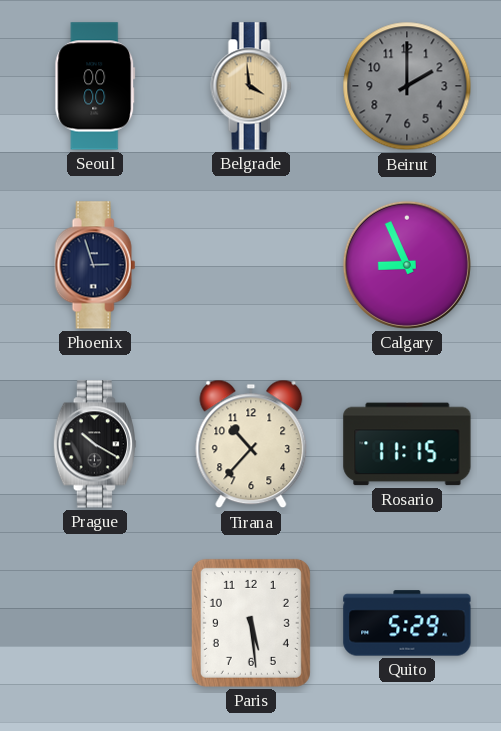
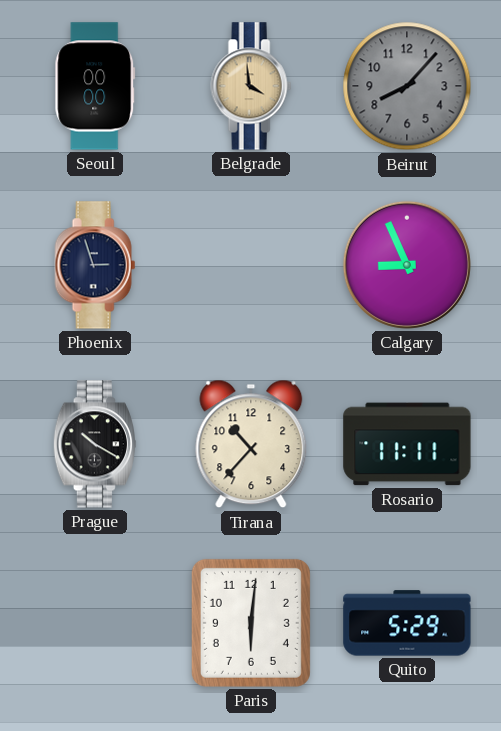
Beirut: 2:00 -> 8:07
Rosario: 11:15 -> 11:11
Paris: 5:29 -> 6:01
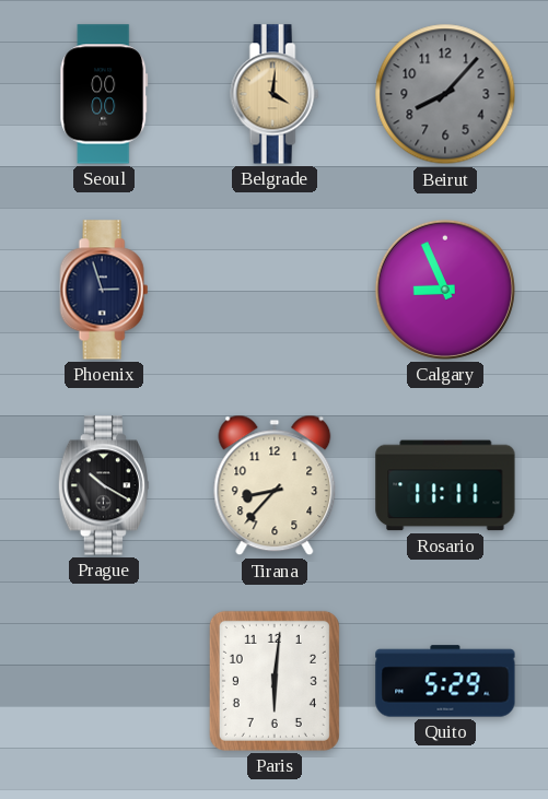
Belgrade: 3:59 -> 4:01
Tirana: 10:37 -> 8:37
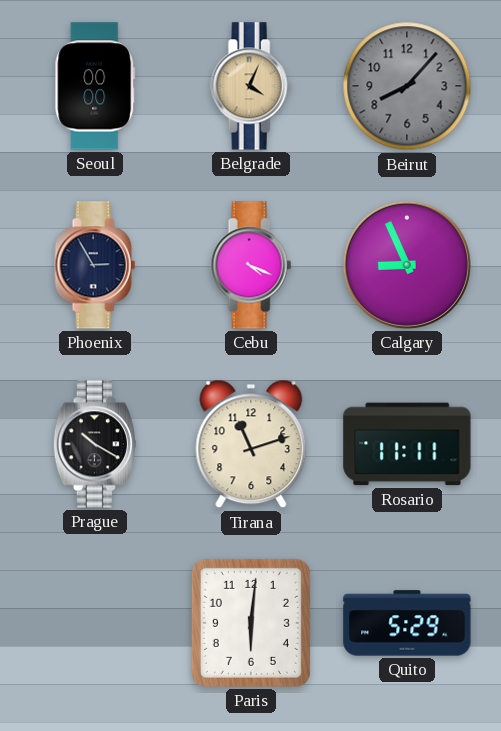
Belgrade: 4:01 -> 4:04
Phoenix: 2:57 -> 2:55
Cebu: none -> 4:19
Tirana: 8:37 -> 11:12
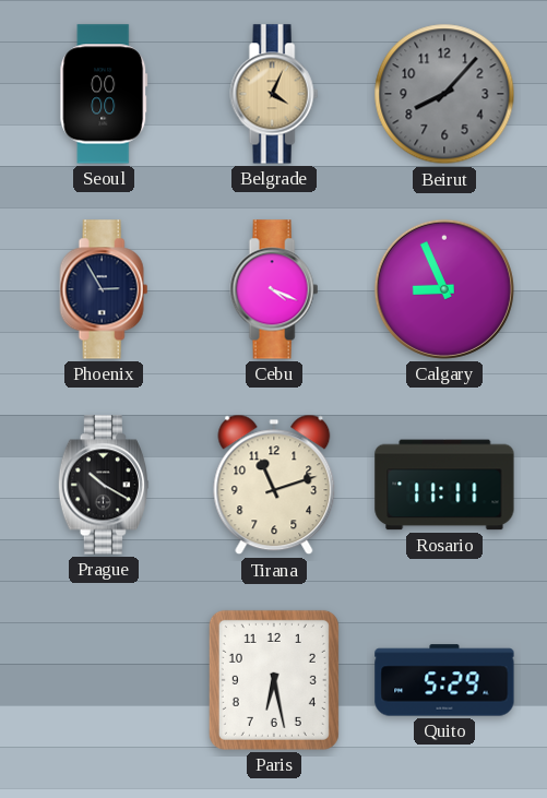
Paris: 6:01 -> 6:28
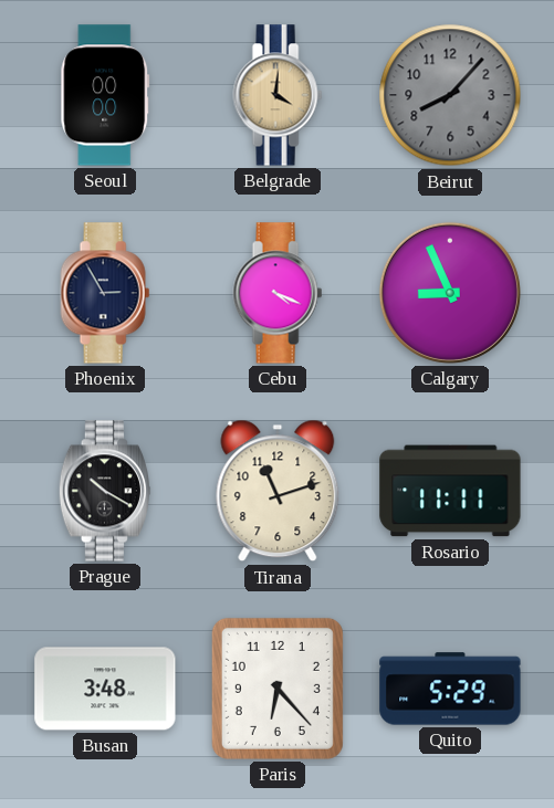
Belgrade: 4:04 -> 4:01
Busan: none -> 3:48
Paris: 6:28 -> 6:23
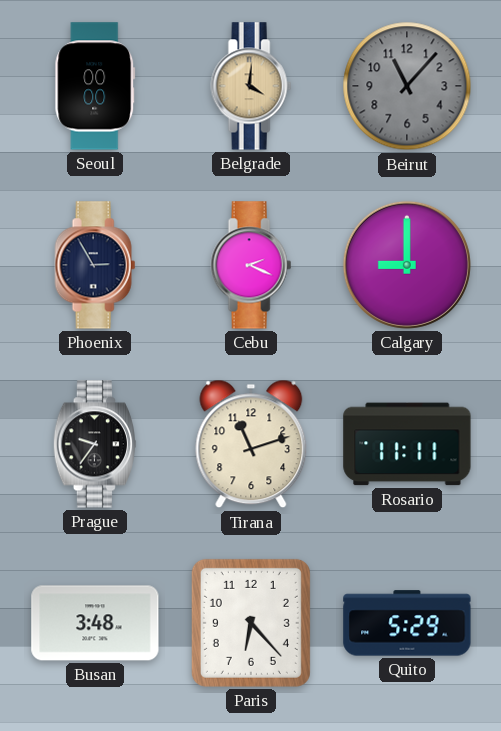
Beirut: 8:07 -> 11:07
Cebu: 4:19 -> 2:19
Calgary: 8:56 -> 9:00
Prague: 10:20 -> 9:36
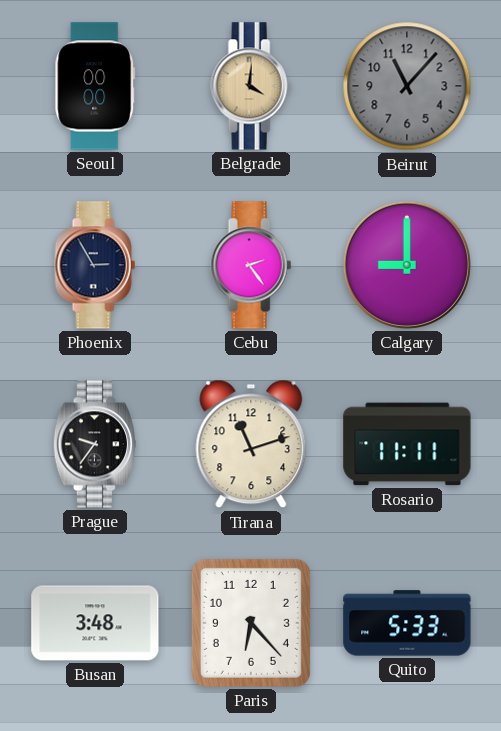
Cebu: 2:19 -> 2:24
Quito: 5:29 -> 5:33
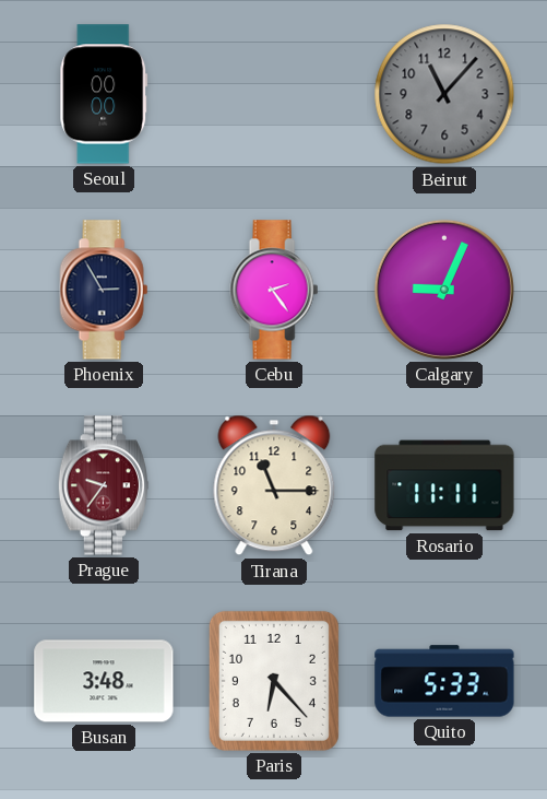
Belgrade: 4:01 -> none
Calgary: 9:00 -> 9:04
Prague dial: black -> burgundy
Tirana: 11:12 -> 11:15
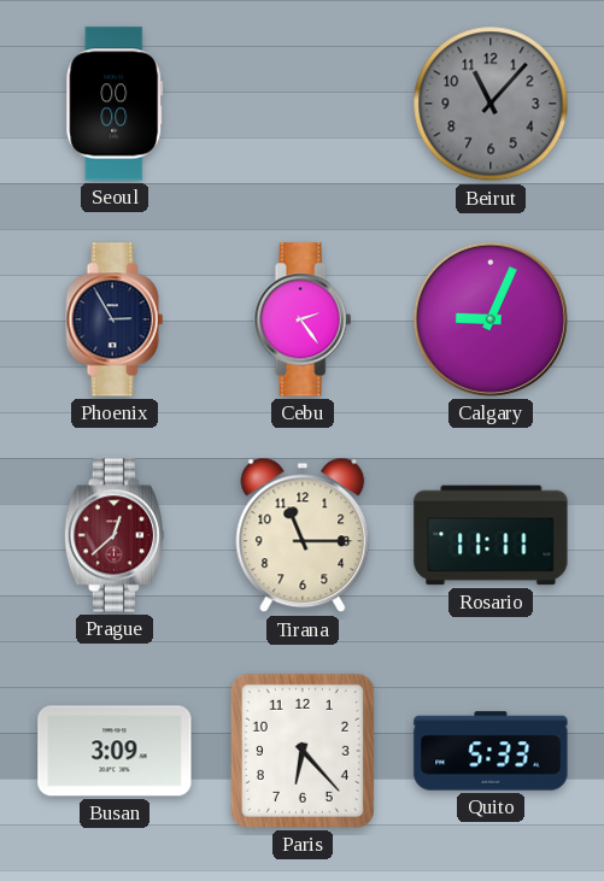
Prague: 9:36 -> 12:38
Busan: 3:48 -> 3:09
